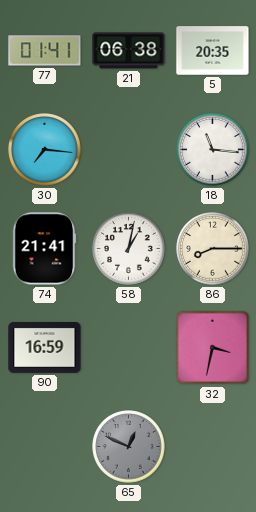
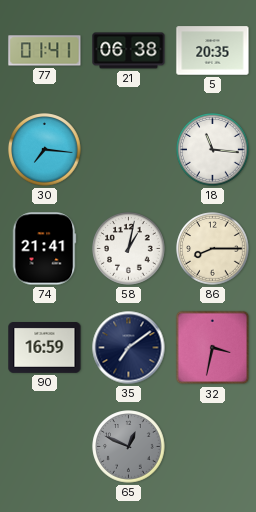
35: none -> 7:09
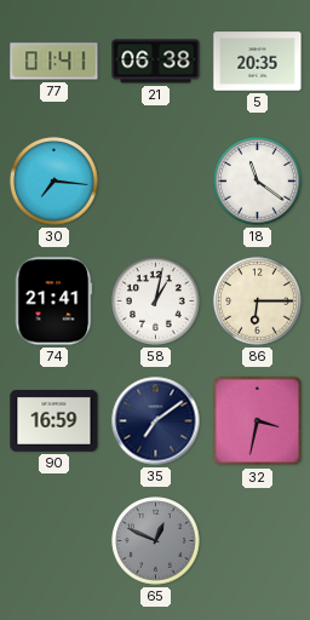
18: 11:16 -> 11:21
86: 8:15 -> 6:15
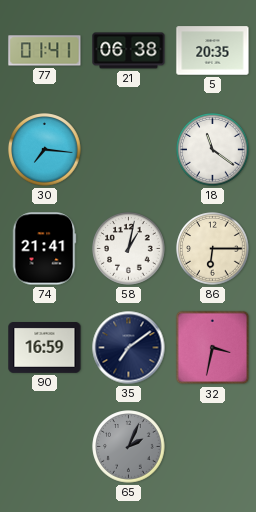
65: 12:49 -> 2:04
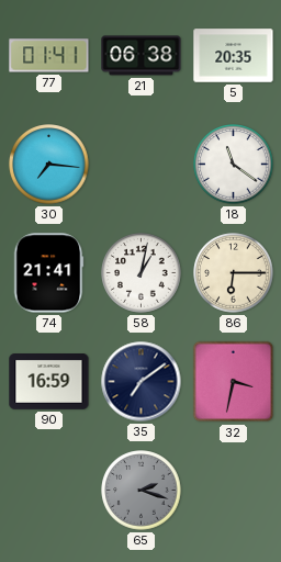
65: 2:04 -> 2:18
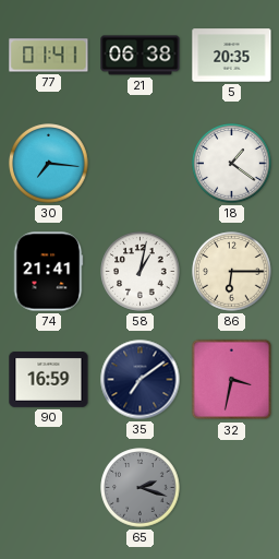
18: 11:21 -> 1:21
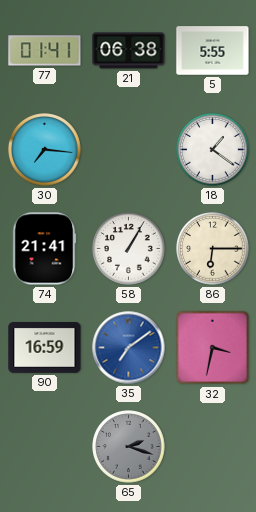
5: 20:35 -> 5:55
58: 1:02 -> 1:05
35 dial: navy -> blue
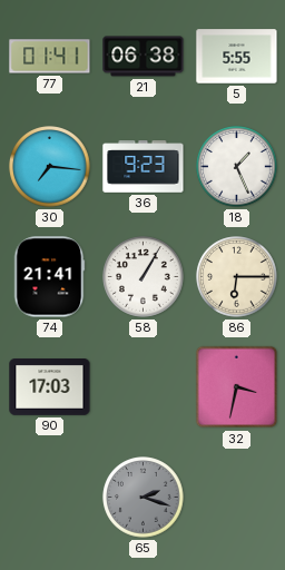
36: none -> 9:23
18: 1:21 -> 1:26
90: 16:59 -> 17:03
35: 7:09 -> none
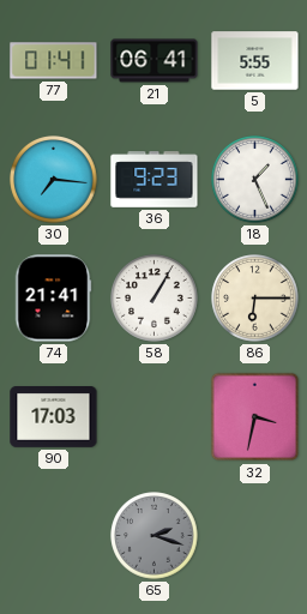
21: 06:38 -> 06:41
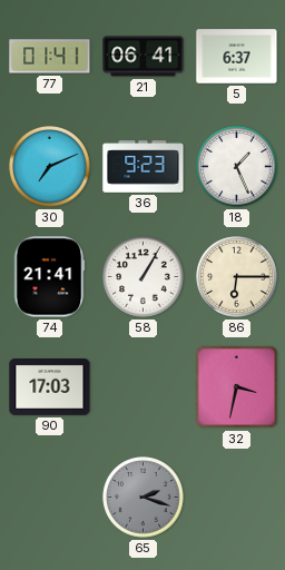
5: 5:55 -> 6:37
30: 7:16 -> 7:11
